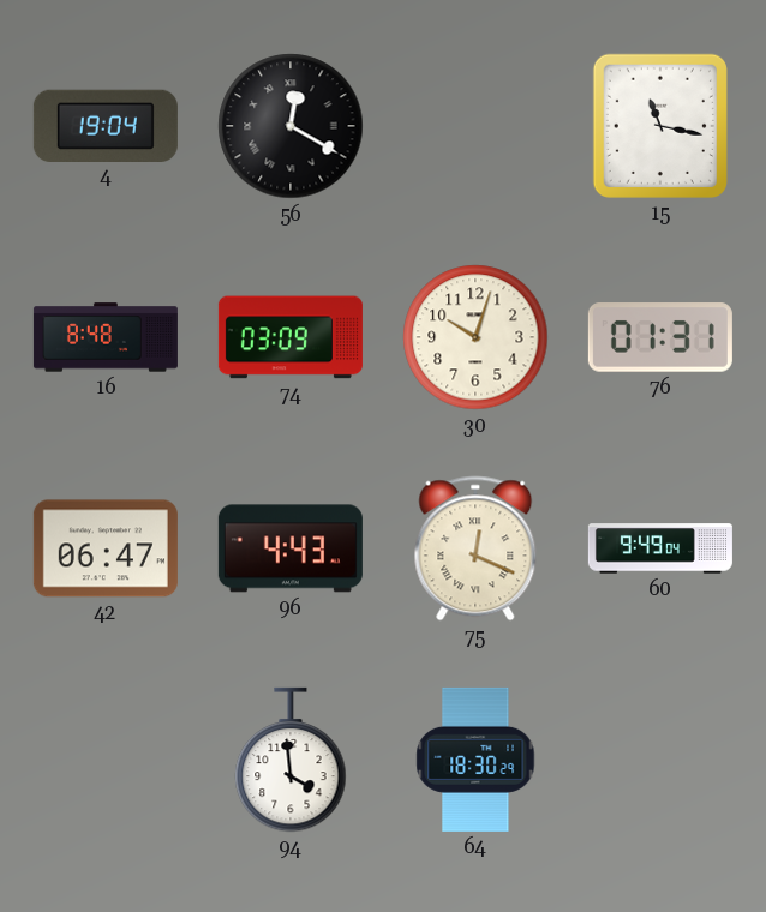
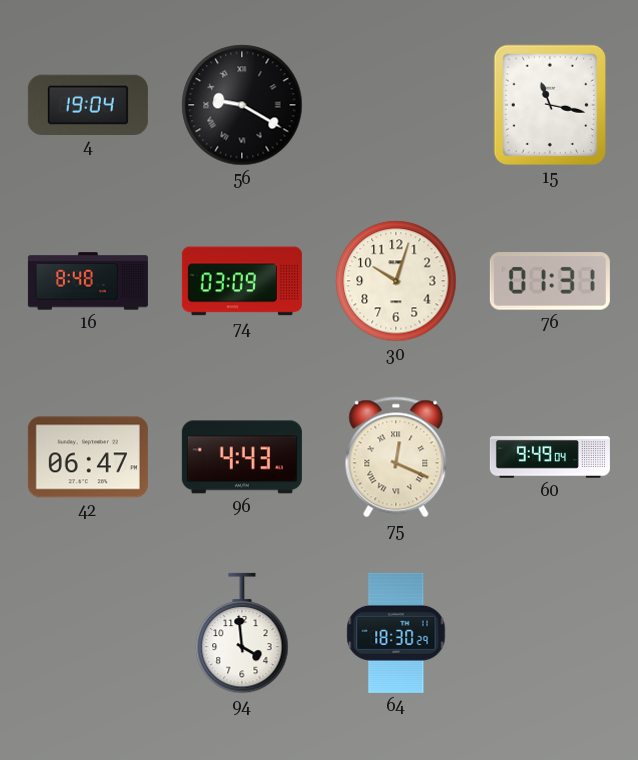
56: 12:20 -> 9:20
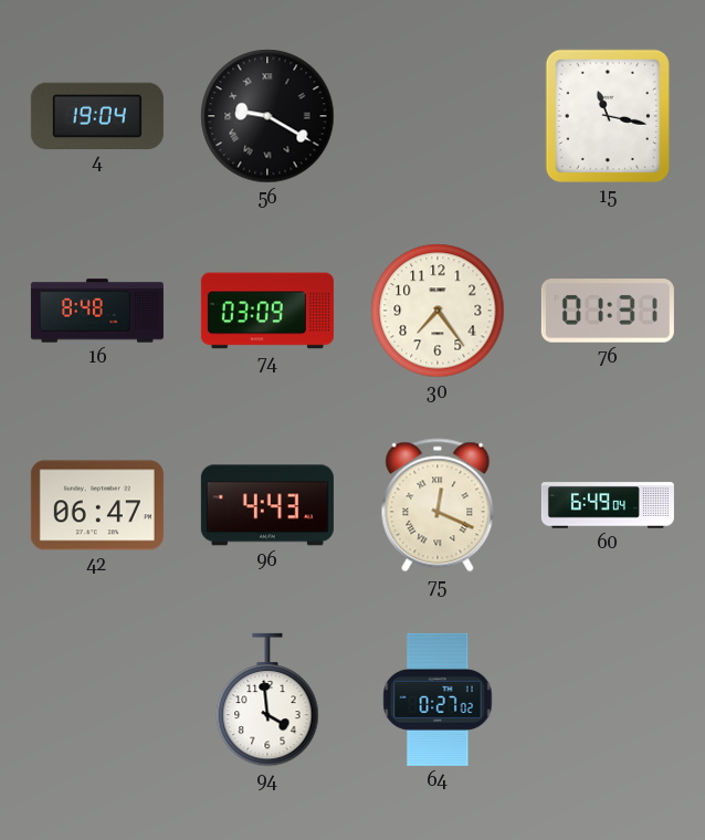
30: 10:03 -> 7:24
60: 9:49 -> 6:49
64: 18:30 -> 0:27
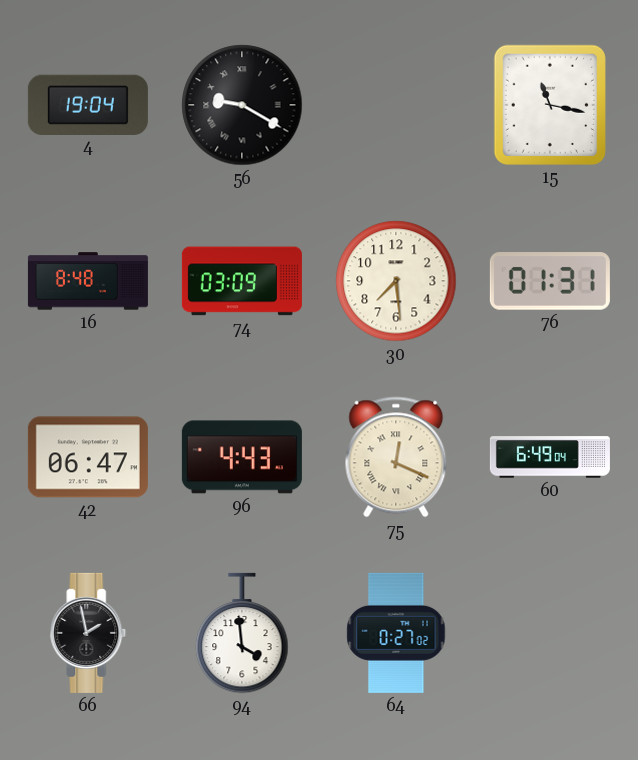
30: 7:24 -> 7:29
66: none -> 1:58
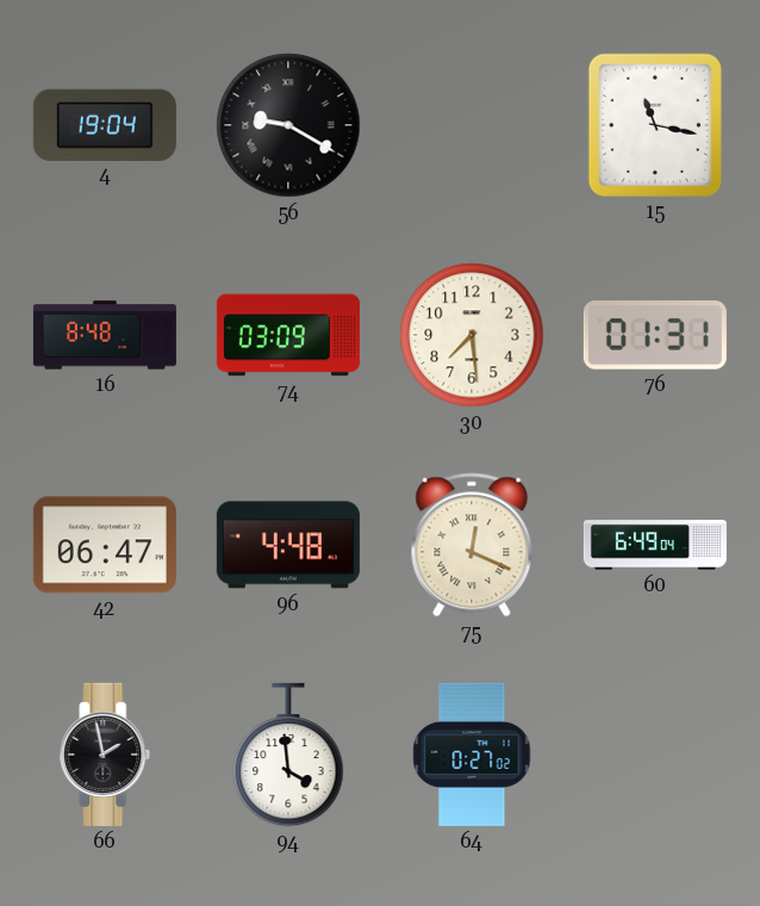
96: 4:43 -> 4:48
